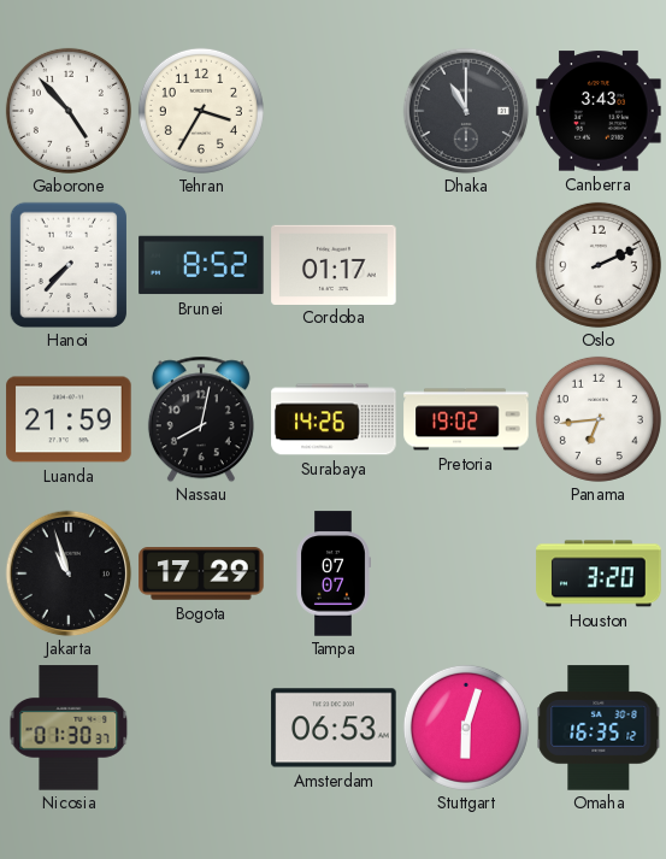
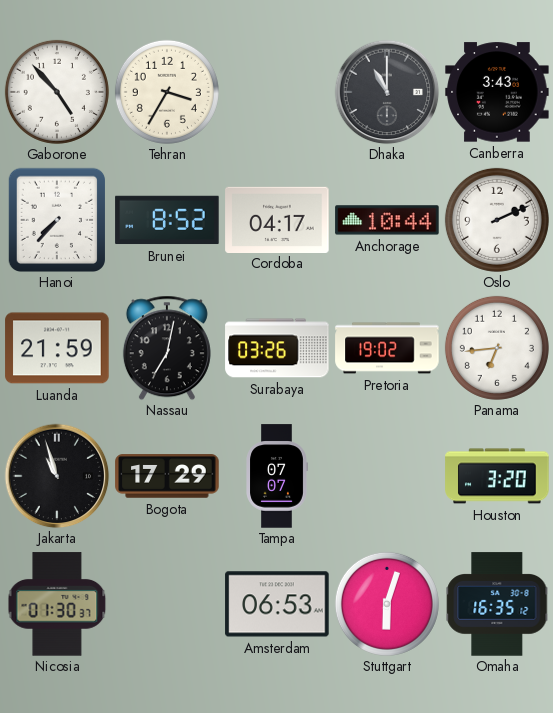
Cordoba: 01:17 -> 04:17
Anchorage: none -> 10:44
Nassau: 8:02 -> 7:02
Surabaya: 14:26 -> 03:26
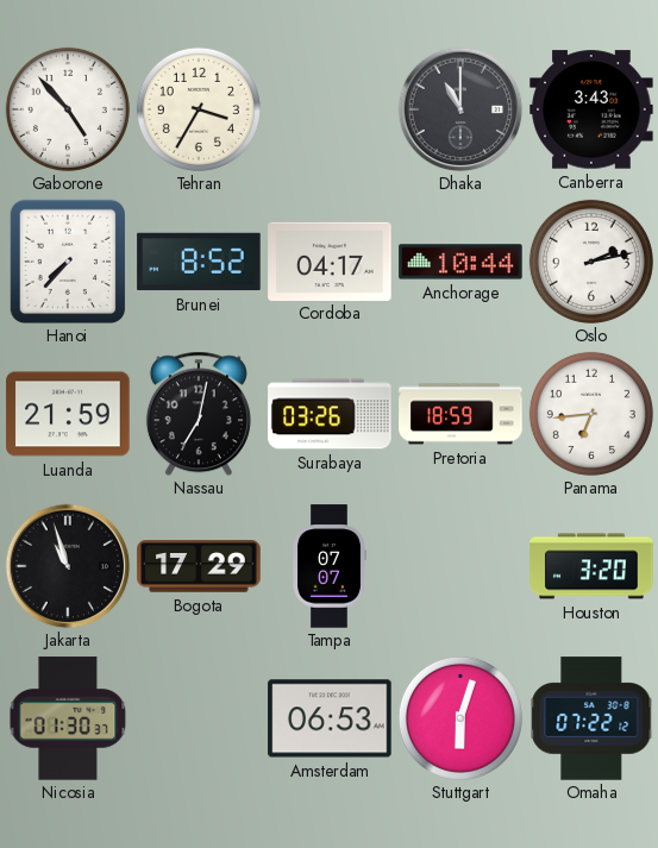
Oslo: 2:11 -> 2:13
Pretoria: 19:02 -> 18:59
Omaha: 16:35 -> 07:22
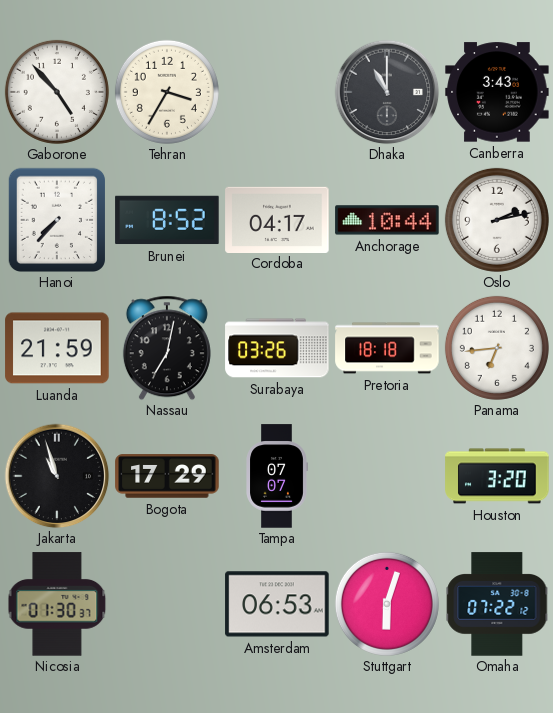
Pretoria: 18:59 -> 18:18
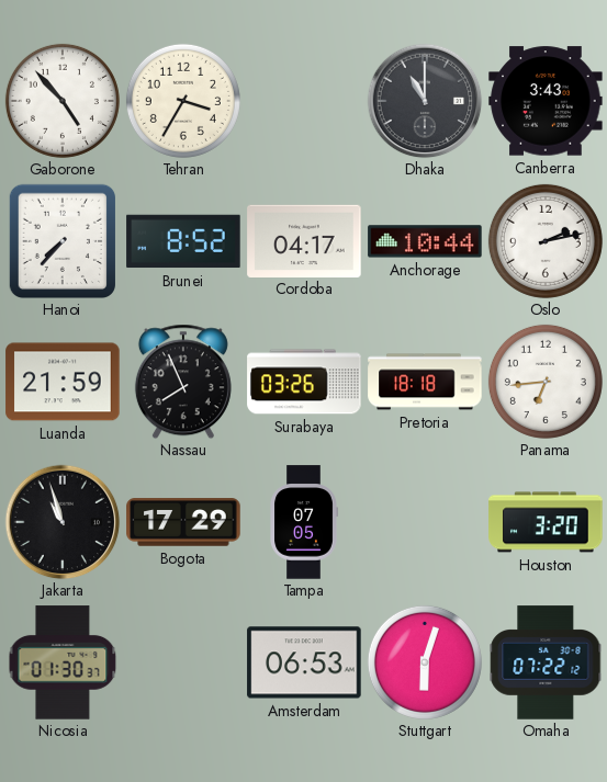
Nassau: 7:02 -> 7:56
Tampa: 07:07 -> 07:05
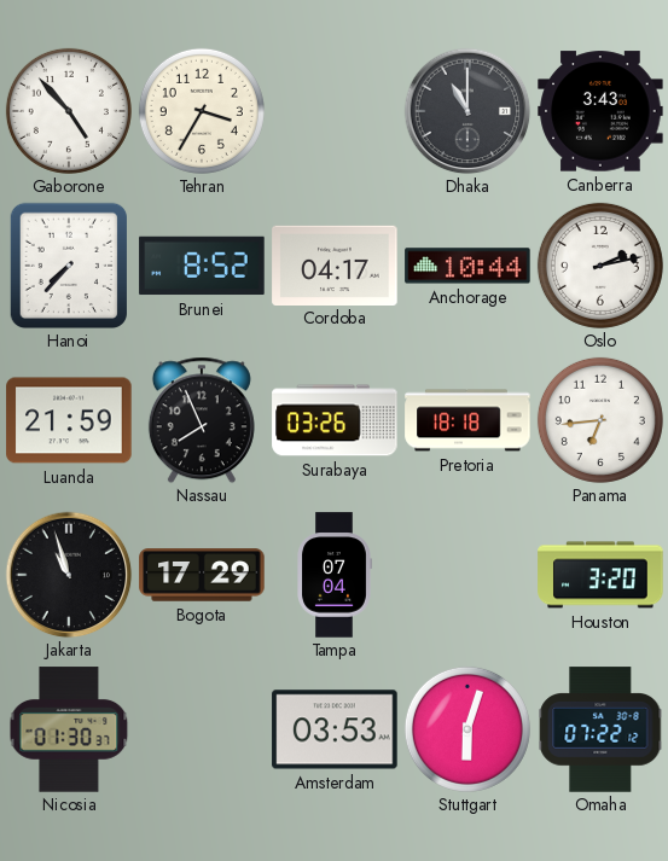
Tampa: 07:05 -> 07:04
Amsterdam: 06:53 -> 03:53
